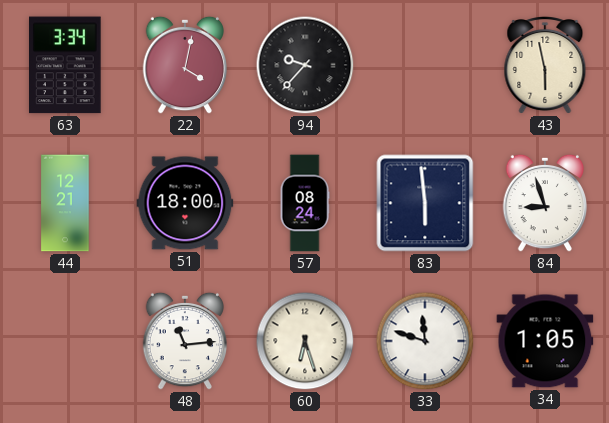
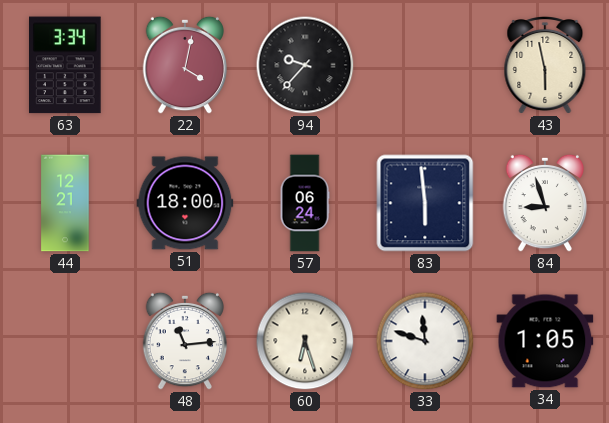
57: 08:24 -> 06:24
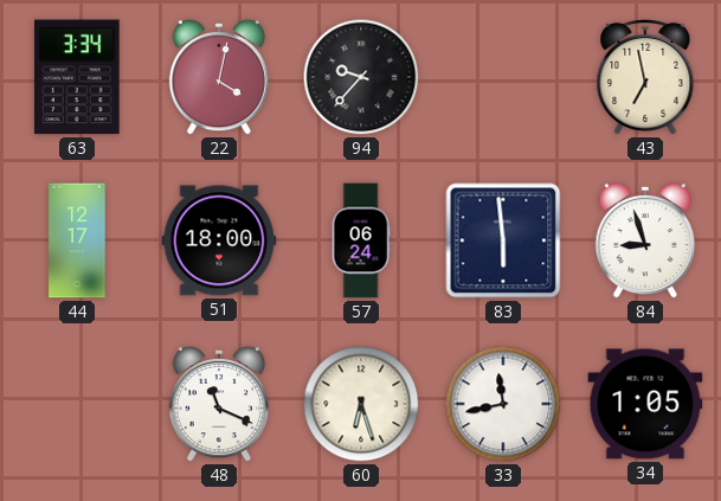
43: 5:58 -> 6:58
44: 12:21 -> 12:17
48: 11:14 -> 11:19
33: 11:48 -> 11:43
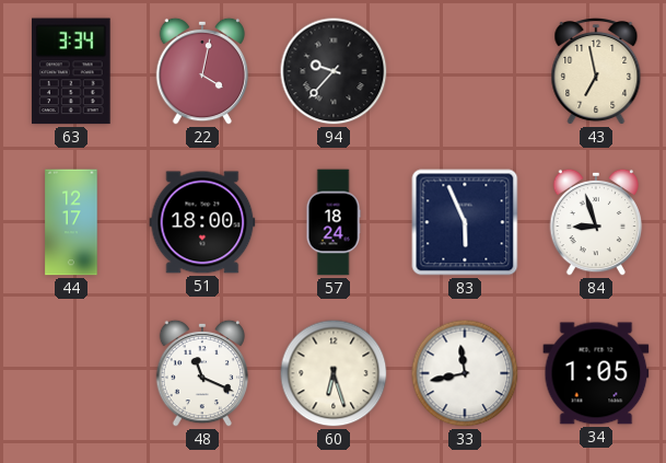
57: 06:24 -> 18:24
83: 5:59 -> 5:56
